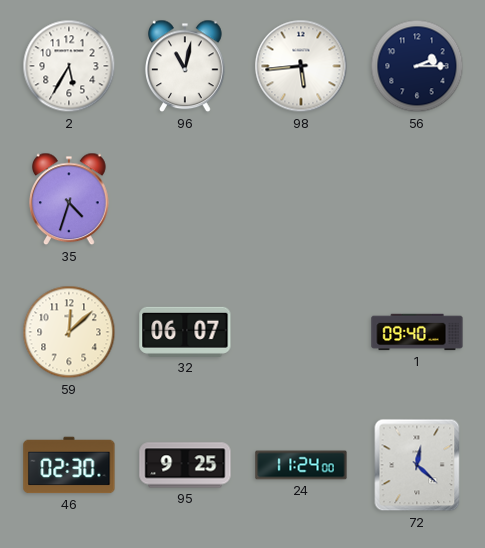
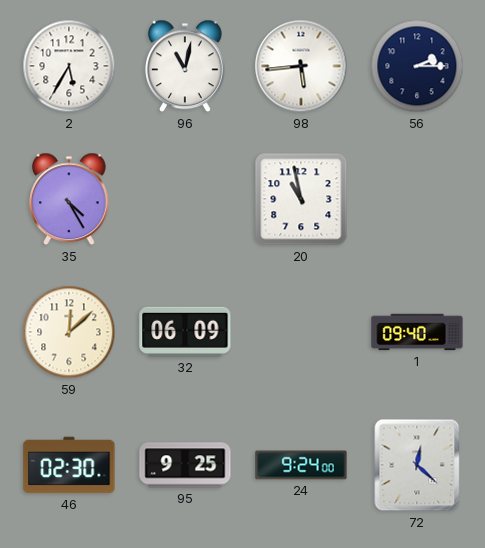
35: 4:33 -> 4:25
20: none -> 10:58
32: 06:07 -> 06:09
24: 11:24 -> 9:24
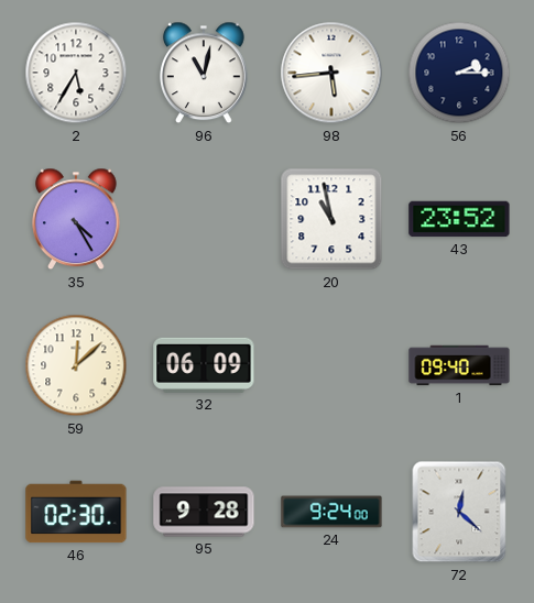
43: none -> 23:52
95: 9:25 -> 9:28
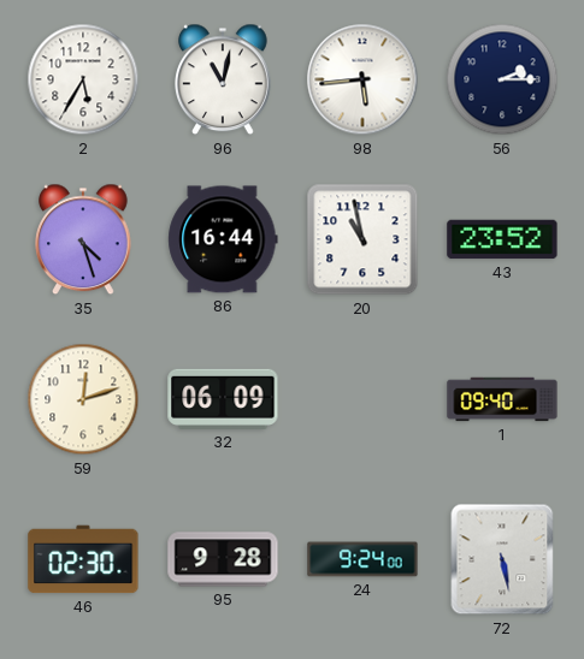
35: 4:25 -> 4:27
86: none -> 16:44
59: 12:08 -> 12:12
72: 12:22 -> 5:28
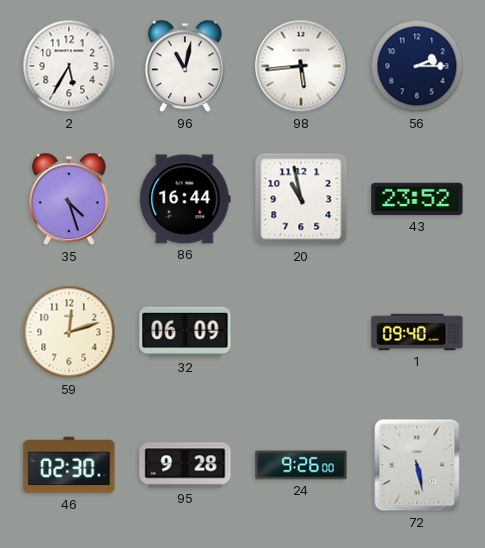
24: 9:24 -> 9:26
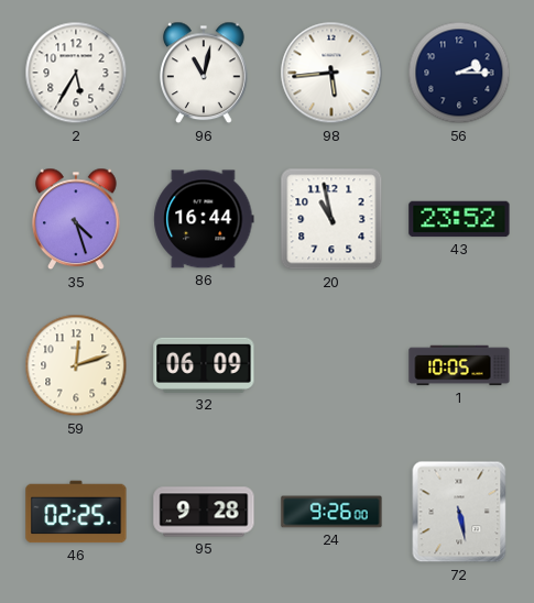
1: 09:40 -> 10:05
46: 02:30 -> 02:25
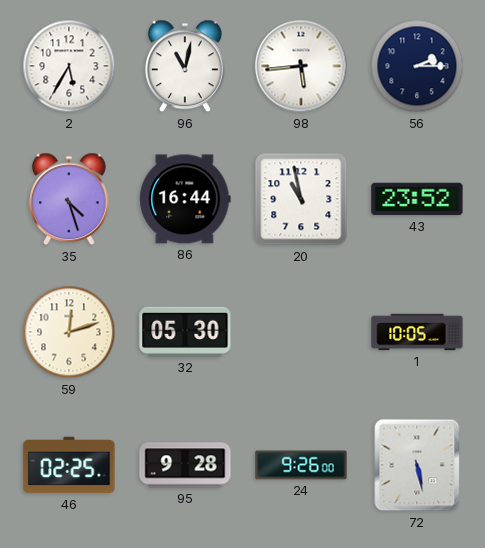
32: 06:09 -> 05:30
